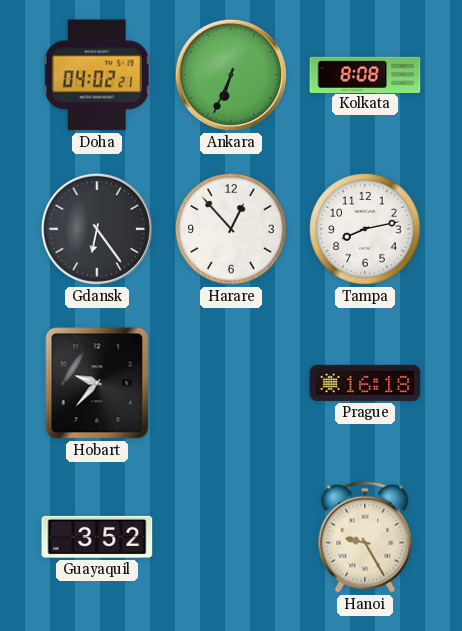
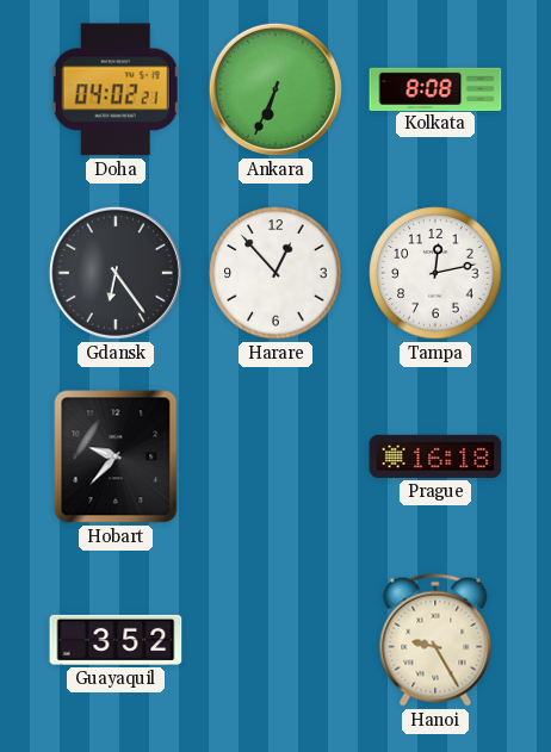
Tampa: 8:13 -> 12:13
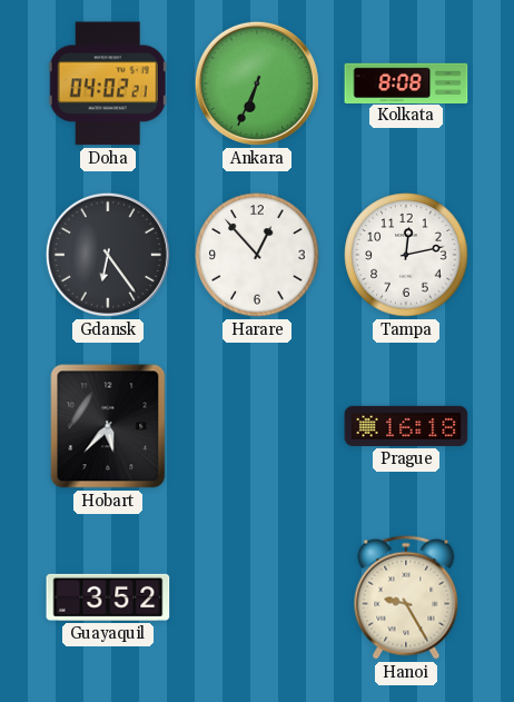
Hobart: 9:37 -> 5:37
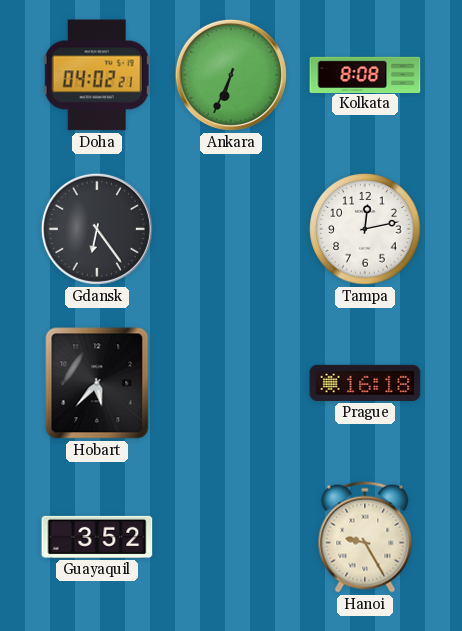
Harare: 12:53 -> none
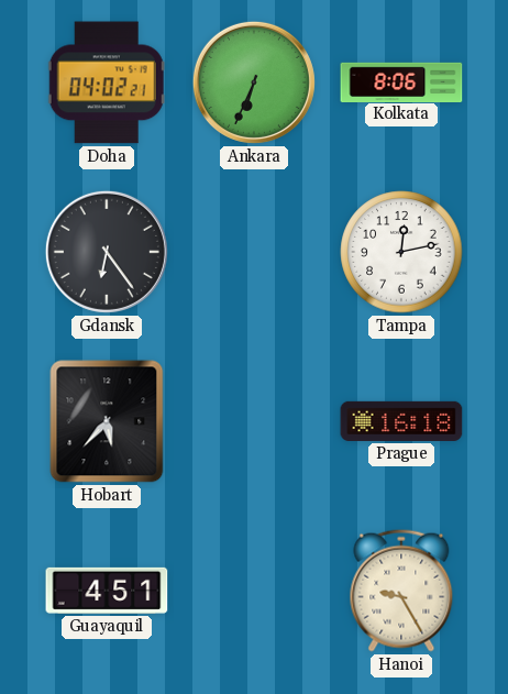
Kolkata: 8:08 -> 8:06
Guayaquil: 3:52 -> 4:51
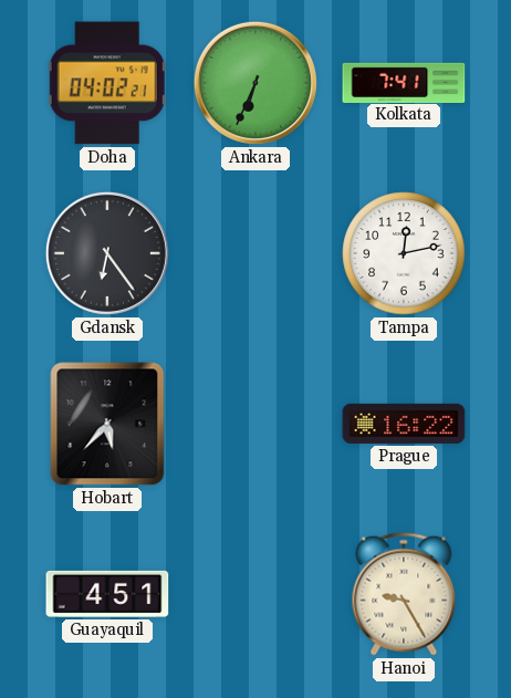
Kolkata: 8:06 -> 7:41
Prague: 16:18 -> 16:22
